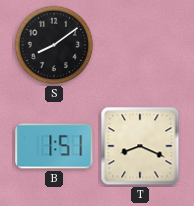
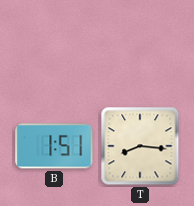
S: 8:09 -> none
T: 8:19 -> 8:16
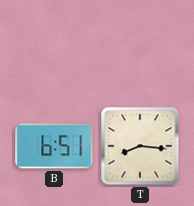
B: 1:51 -> 6:51
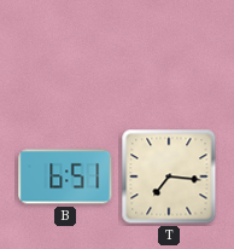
T: 8:16 -> 7:16
